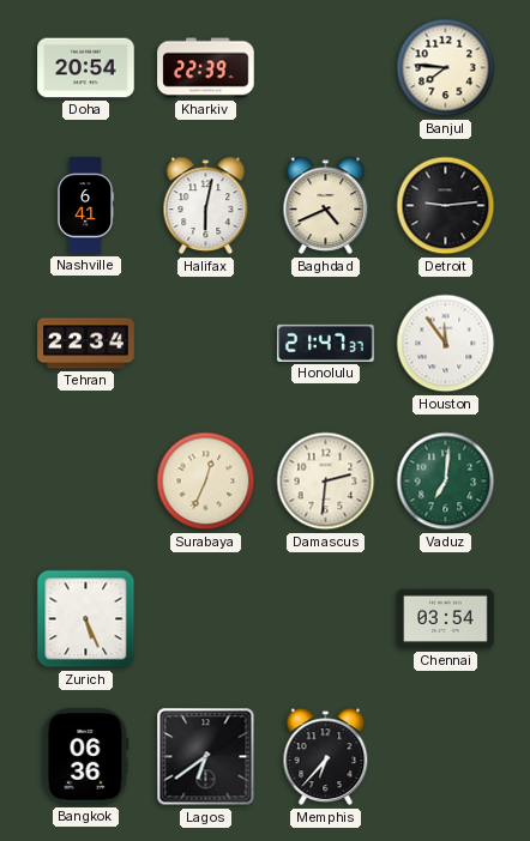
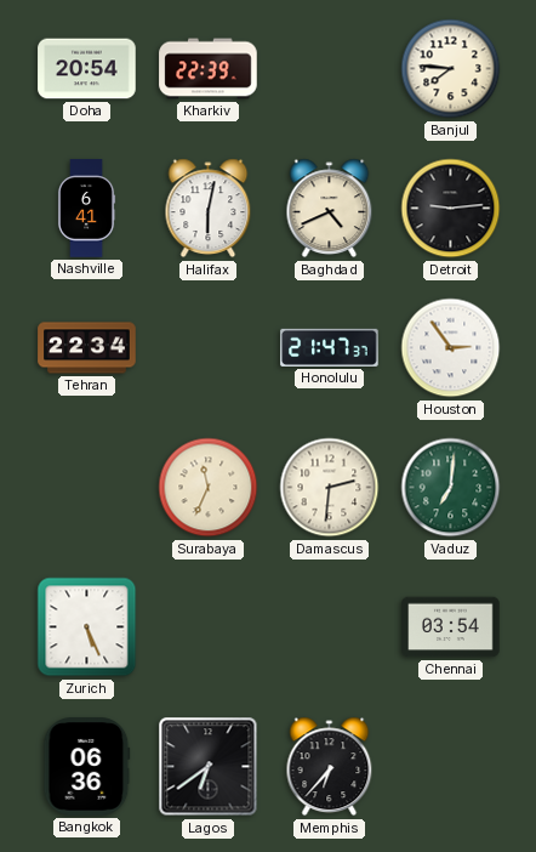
Houston: 11:54 -> 2:54
Surabaya: 12:34 -> 11:34
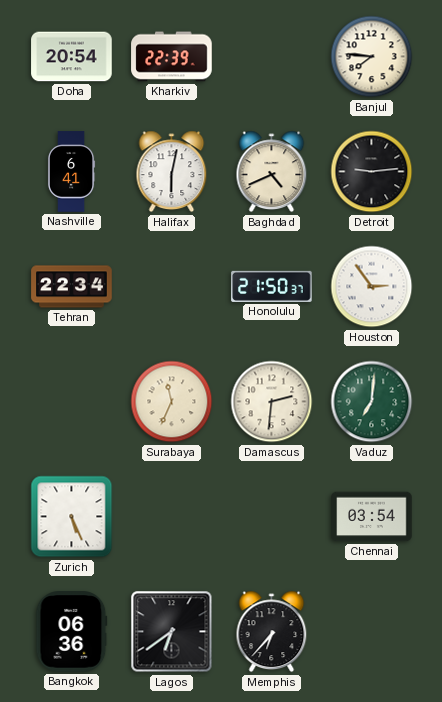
Honolulu: 21:47 -> 21:50
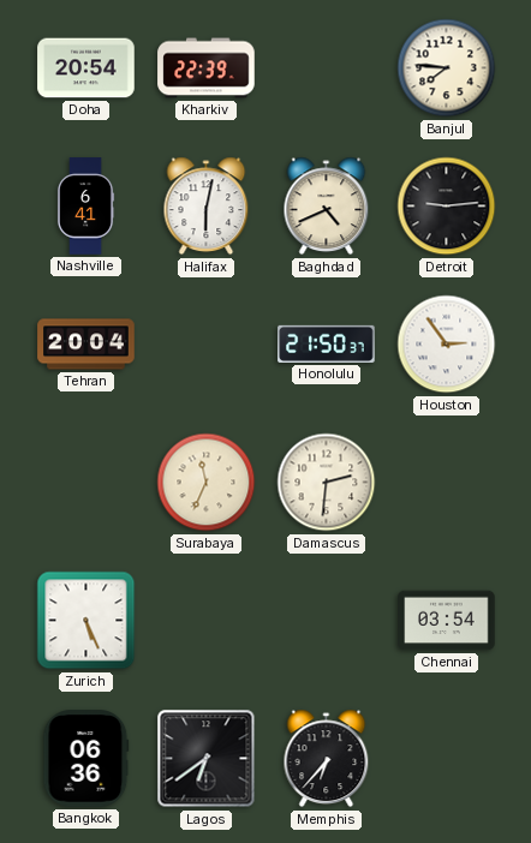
Tehran: 22:34 -> 20:04
Vaduz: 7:01 -> none
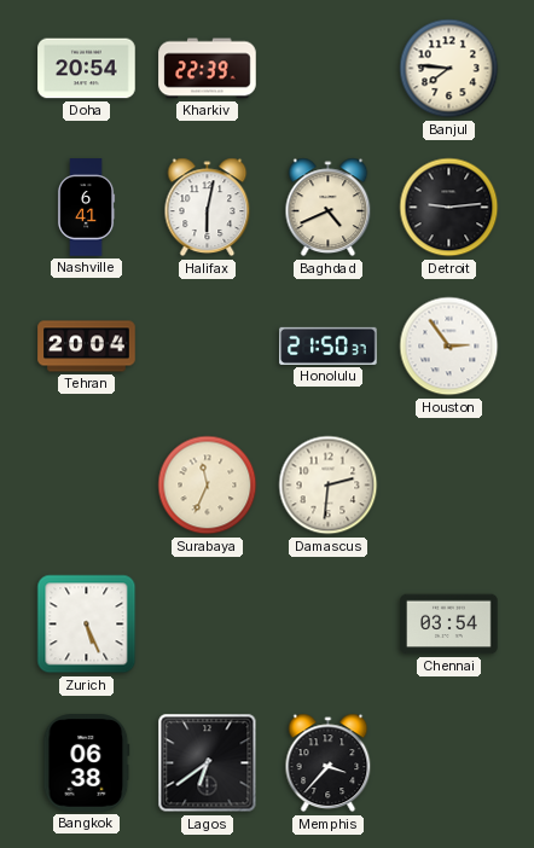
Bangkok: 06:36 -> 06:38
Memphis: 6:37 -> 3:37
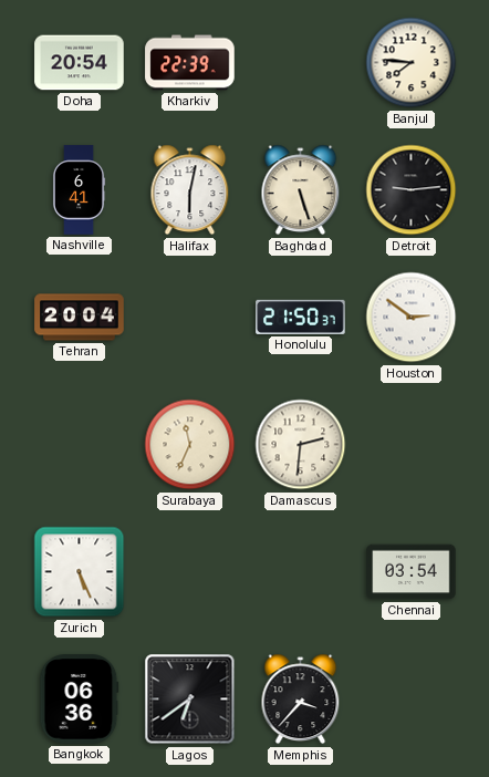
Baghdad: 4:41 -> 5:27
Houston: 2:54 -> 2:51
Bangkok: 06:38 -> 06:36
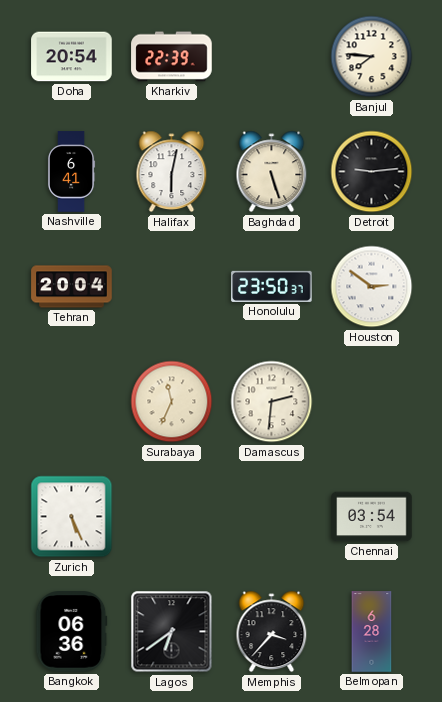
Honolulu: 21:50 -> 23:50
Belmopan: none -> 6:28
